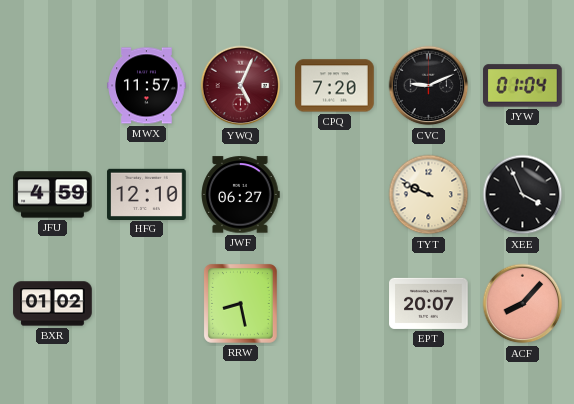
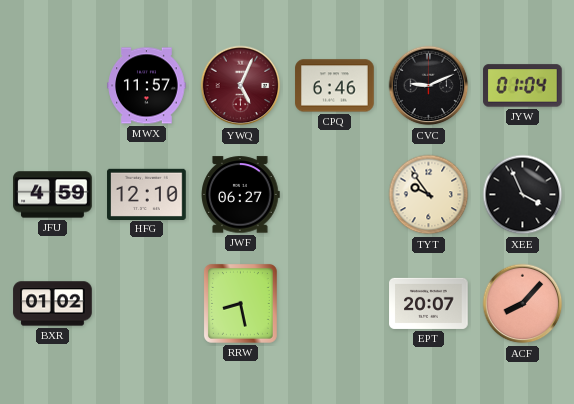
CPQ: 7:20 -> 6:46
TYT: 9:49 -> 9:54
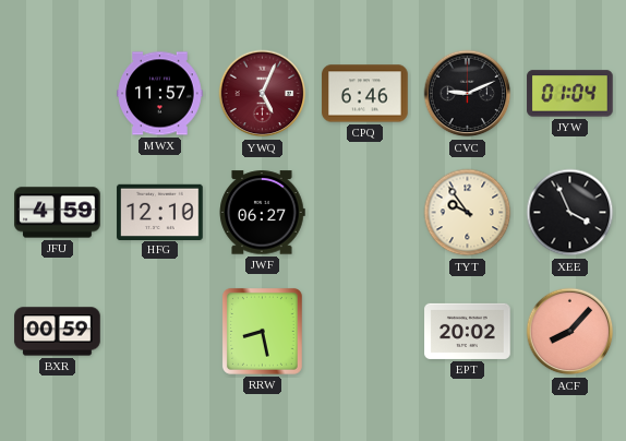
BXR: 01:02 -> 00:59
EPT: 20:07 -> 20:02
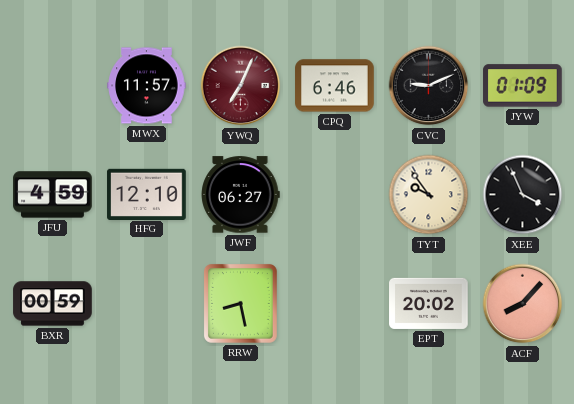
YWQ: 5:04 -> 7:04
JYW: 01:04 -> 01:09
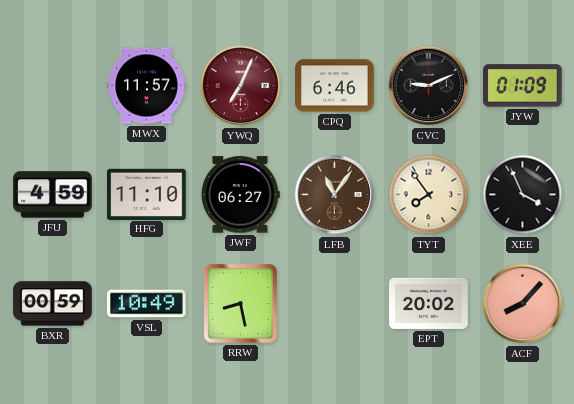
HFG: 12:10 -> 11:10
LFB: none -> 11:06
TYT: 9:54 -> 7:54
VSL: none -> 10:49
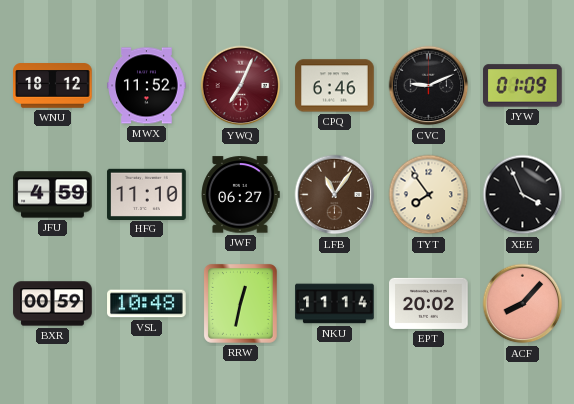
WNU: none -> 18:12
MWX: 11:57 -> 11:52
VSL: 10:49 -> 10:48
RRW: 8:28 -> 12:32
NKU: none -> 11:14
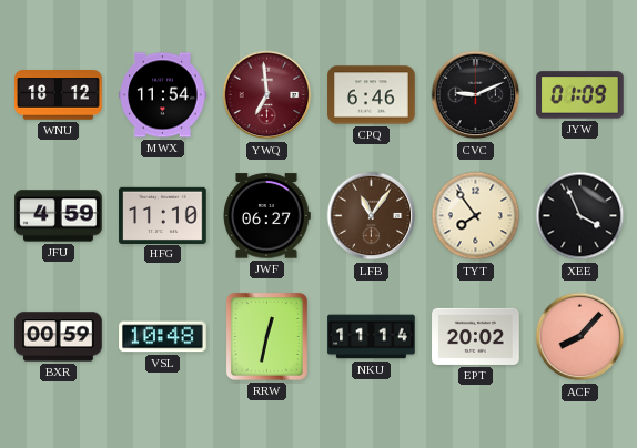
MWX: 11:52 -> 11:54
YWQ: 7:04 -> 6:59
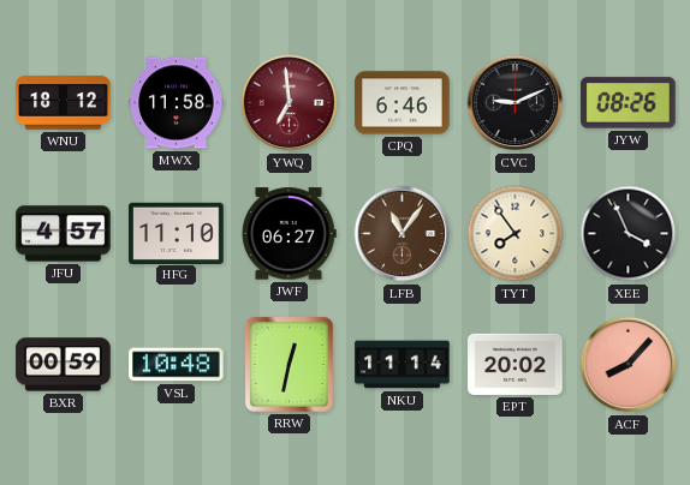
MWX: 11:54 -> 11:58
JYW: 01:09 -> 08:26
JFU: 4:59 -> 4:57
